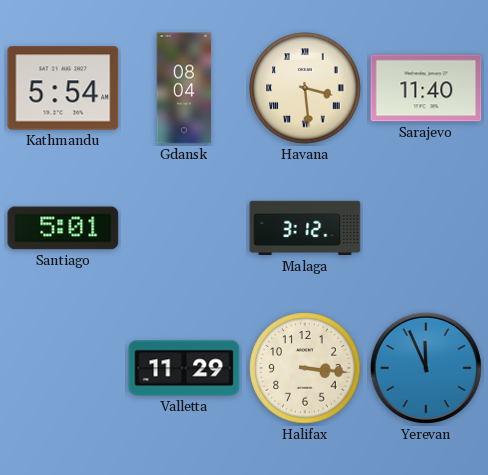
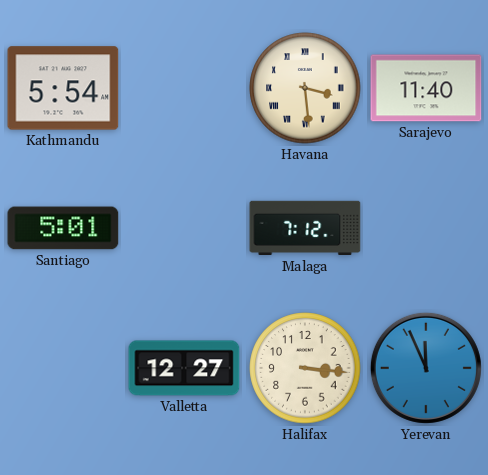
Gdansk: 08:04 -> none
Malaga: 3:12 -> 7:12
Valletta: 11:29 -> 12:27
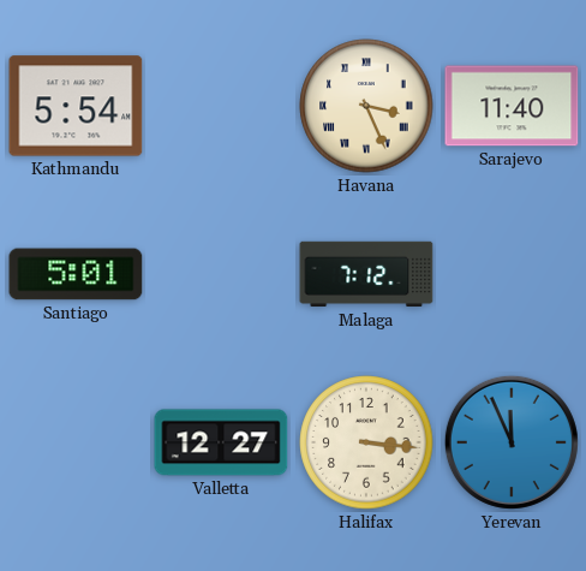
Havana: 3:29 -> 3:26
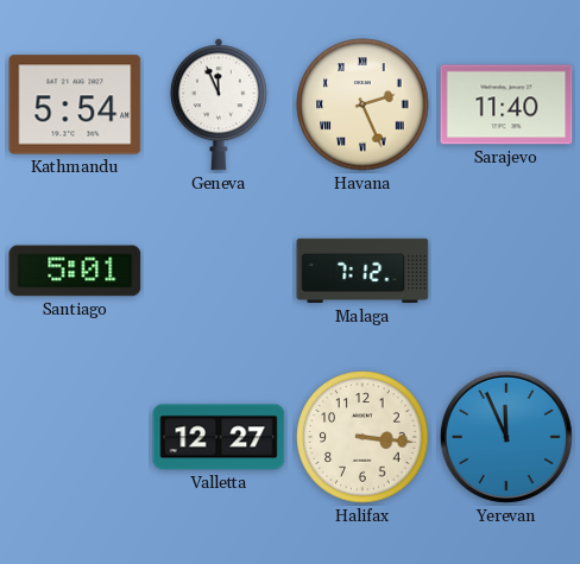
Geneva: none -> 11:56
Havana: 3:26 -> 2:26
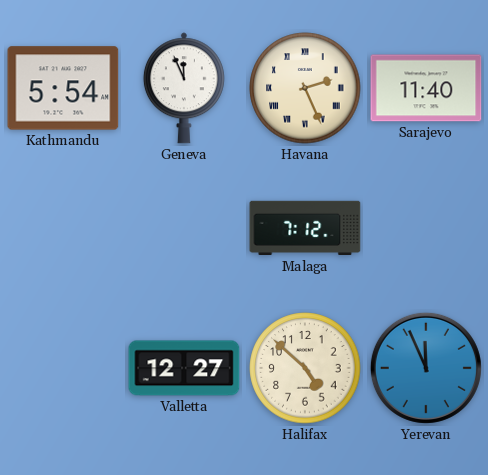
Santiago: 5:01 -> none
Halifax: 3:16 -> 4:52
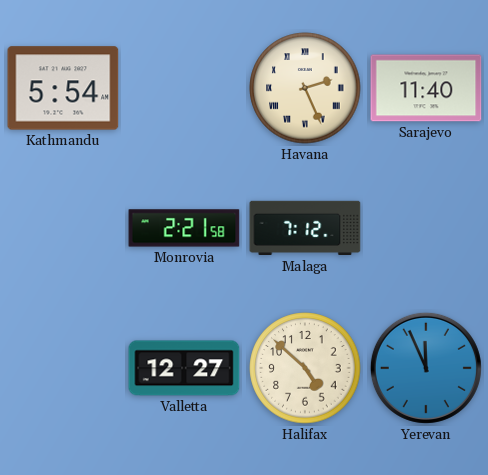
Geneva: 11:56 -> none
Monrovia: none -> 2:21
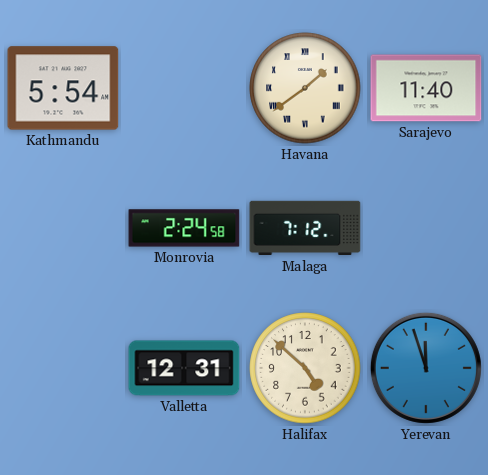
Havana: 2:26 -> 1:39
Monrovia: 2:21 -> 2:24
Valletta: 12:27 -> 12:31
Yerevan: 11:56 -> 11:57
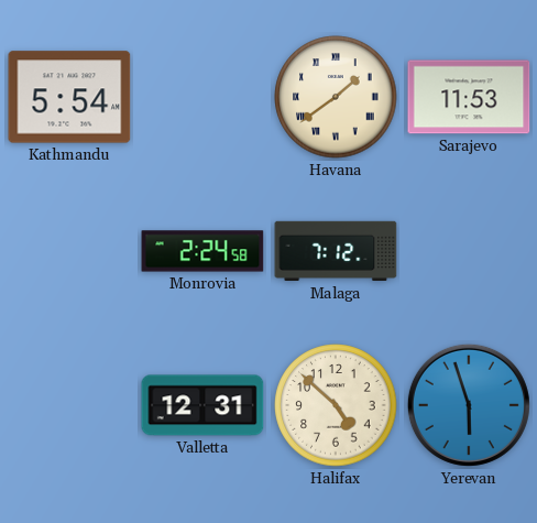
Sarajevo: 11:40 -> 11:53
Yerevan: 11:57 -> 5:57
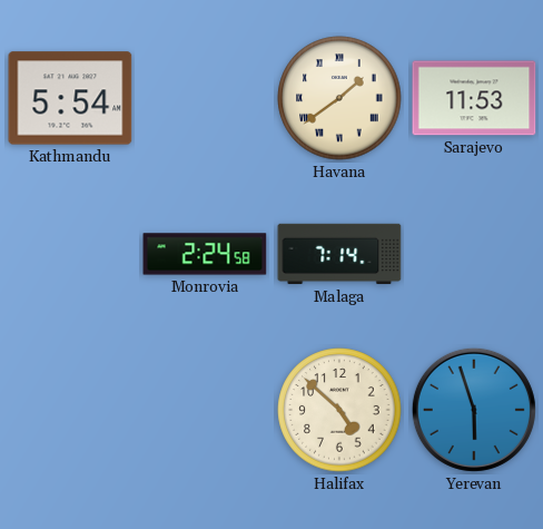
Malaga: 7:12 -> 7:14
Valletta: 12:31 -> none
